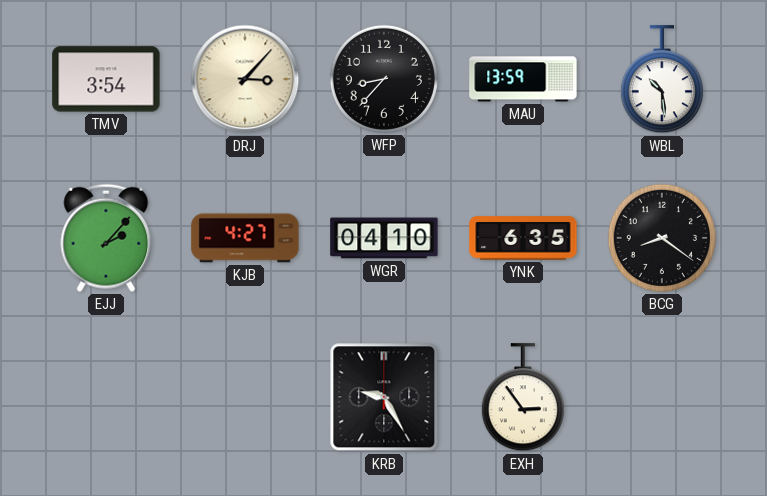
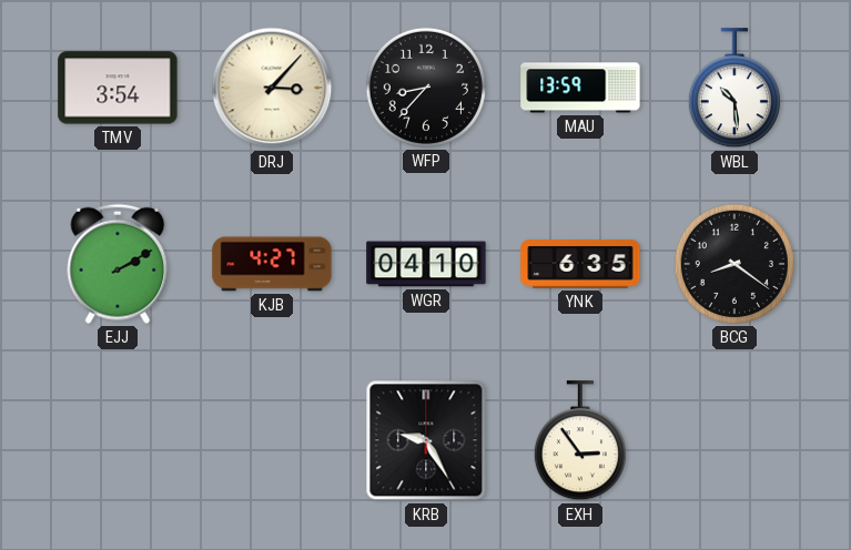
EJJ: 2:07 -> 2:10
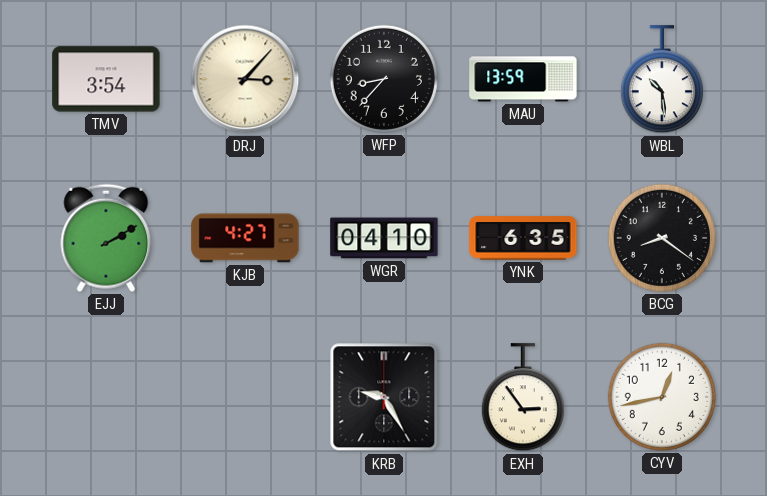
CYV: none -> 12:43
